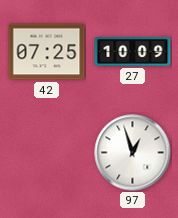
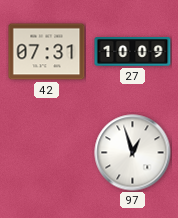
42: 07:25 -> 07:31
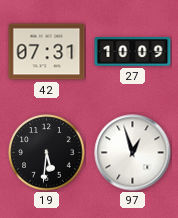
19: none -> 5:31
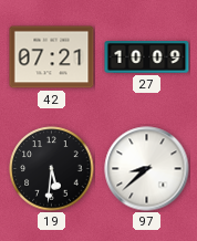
42: 07:31 -> 07:21
97: 12:57 -> 8:38
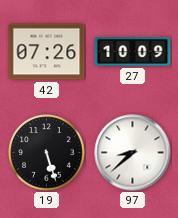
42: 07:21 -> 07:26
19: 5:31 -> 5:27
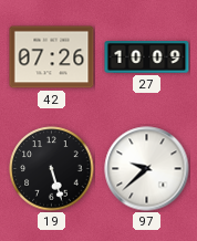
97: 8:38 -> 9:38
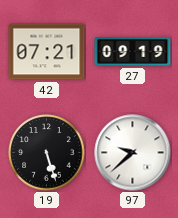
42: 07:26 -> 07:21
27: 10:09 -> 09:19
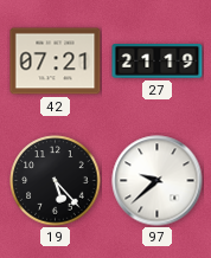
27: 09:19 -> 21:19
19: 5:27 -> 5:23
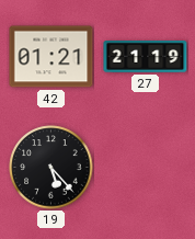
42: 07:21 -> 01:21
97: 9:38 -> none
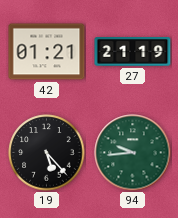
94: none -> 9:44
